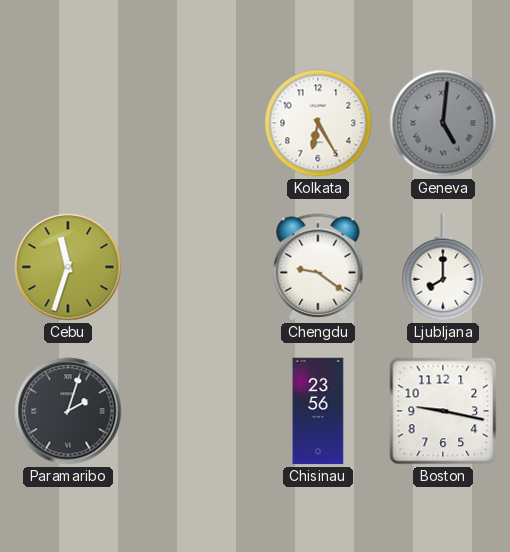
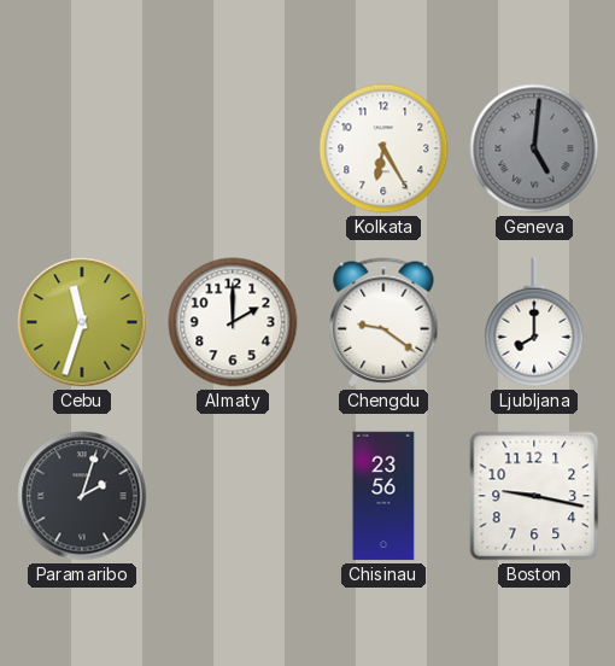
Almaty: none -> 2:00
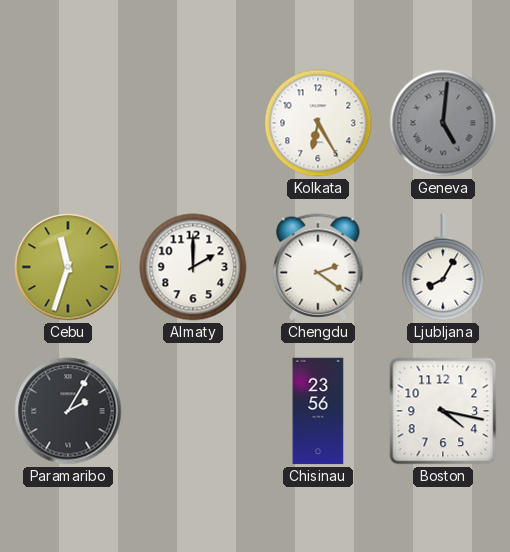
Chengdu: 9:21 -> 2:21
Ljubljana: 8:00 -> 8:05
Paramaribo: 2:03 -> 2:05
Boston: 9:17 -> 4:17
